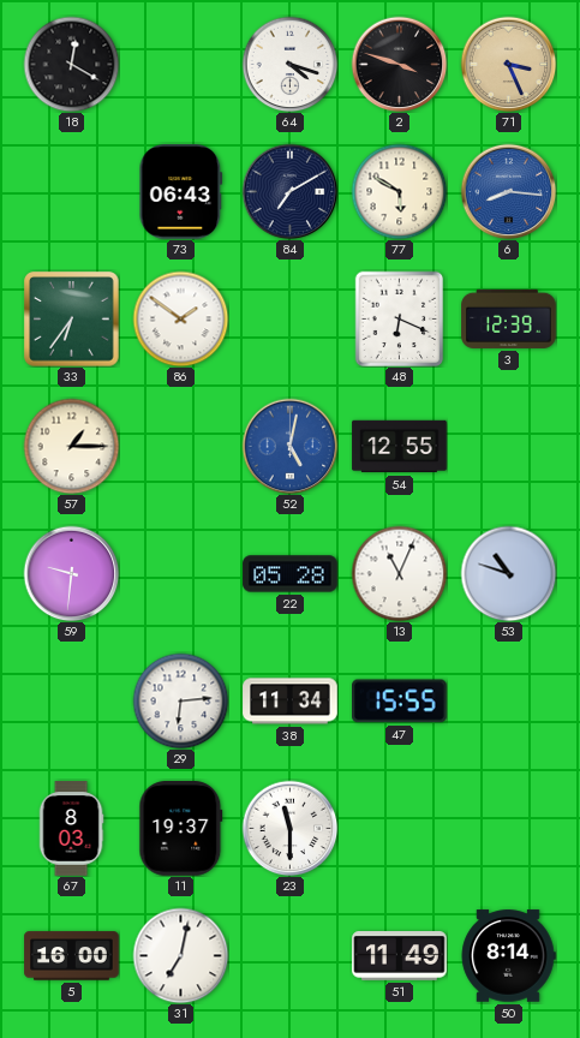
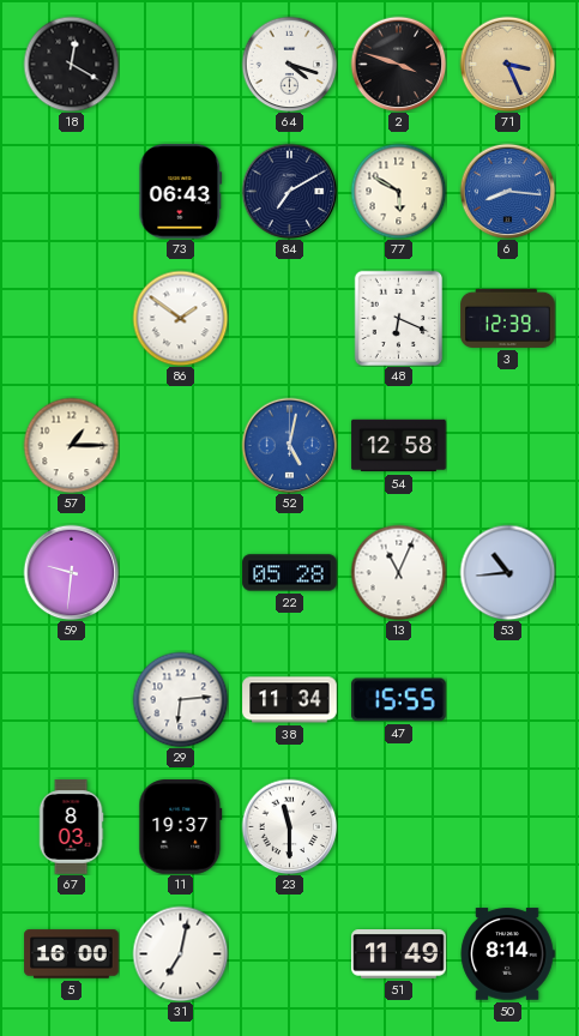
33: 6:36 -> none
54: 12:55 -> 12:58
53: 10:48 -> 10:44
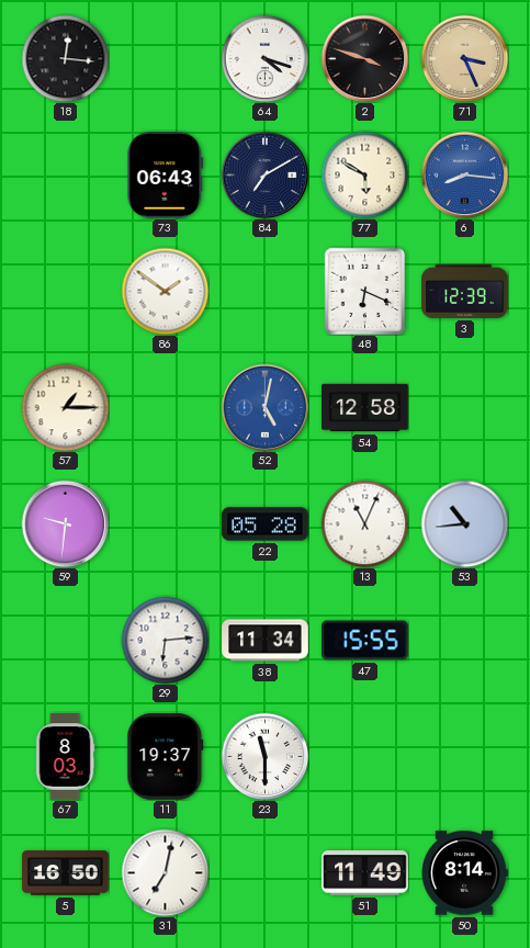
18: 12:20 -> 12:16
5: 16:00 -> 16:50
